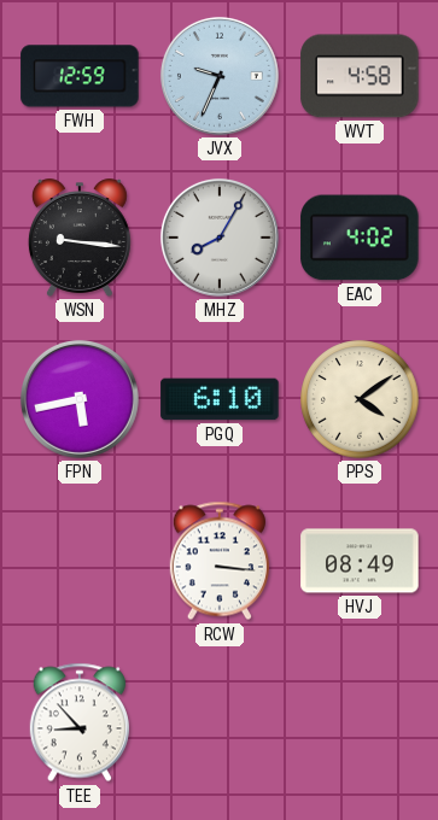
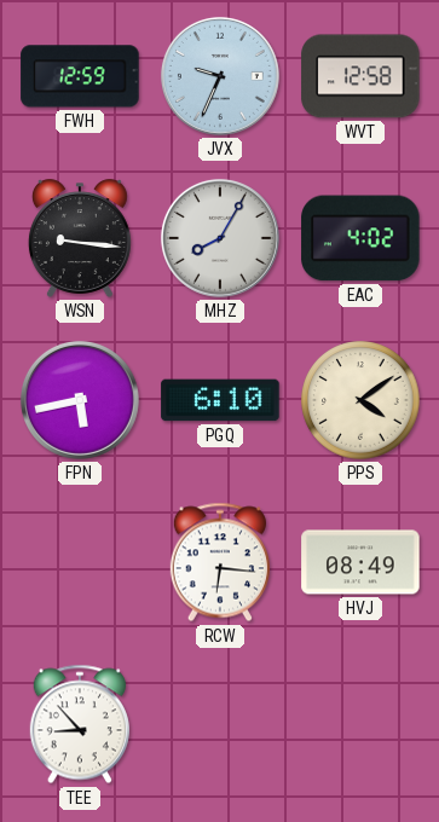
WVT: 4:58 -> 12:58
RCW: 3:16 -> 6:16
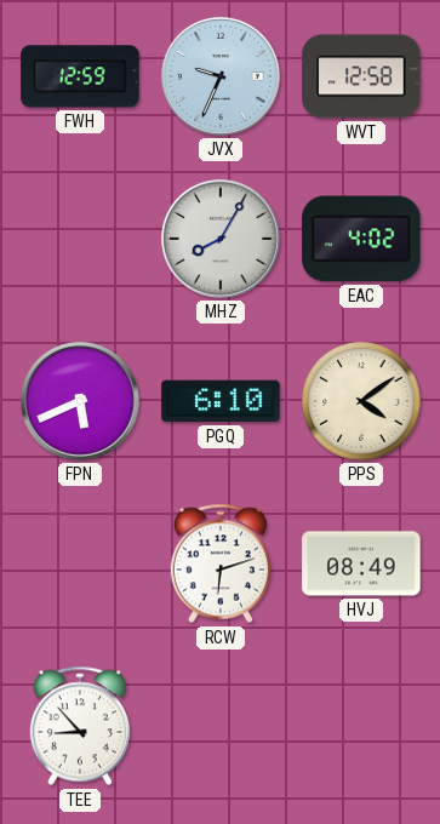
WSN: 9:16 -> none
FPN: 5:43 -> 5:41
RCW: 6:16 -> 6:12
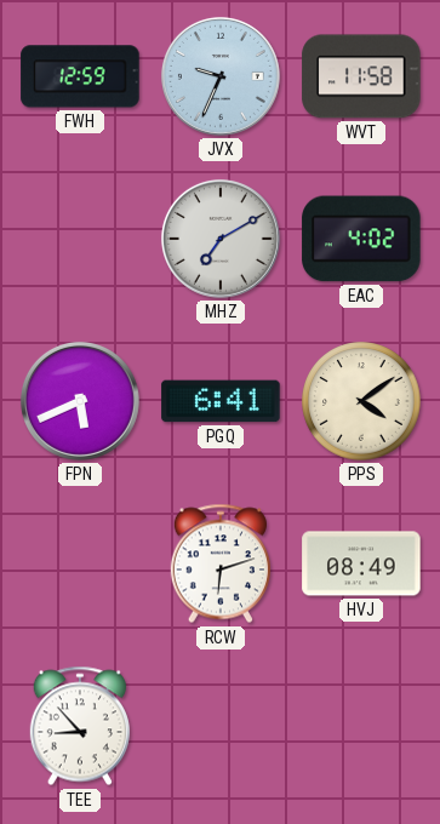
WVT: 12:58 -> 11:58
MHZ: 8:05 -> 7:10
PGQ: 6:10 -> 6:41
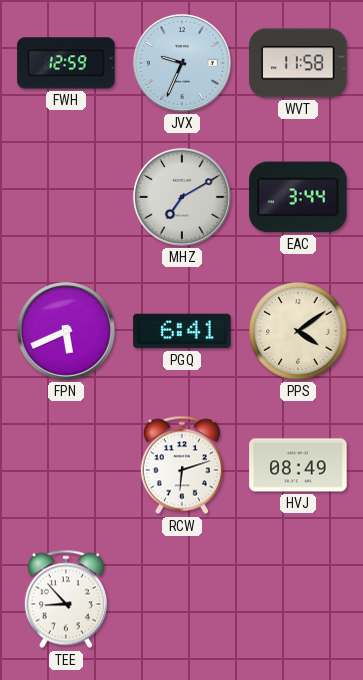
EAC: 4:02 -> 3:44
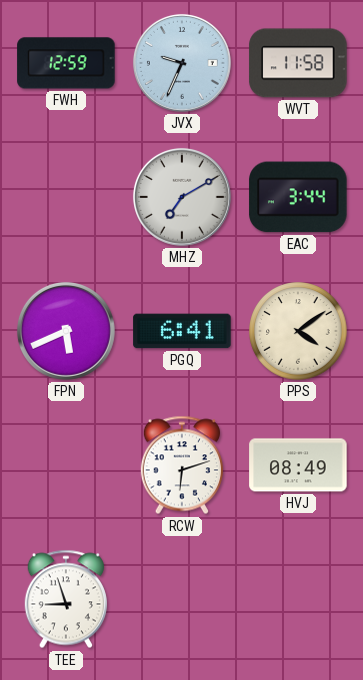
TEE: 8:53 -> 8:57
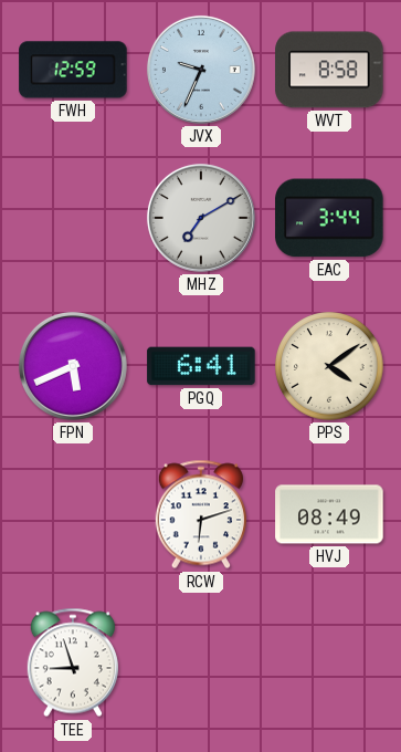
WVT: 11:58 -> 8:58
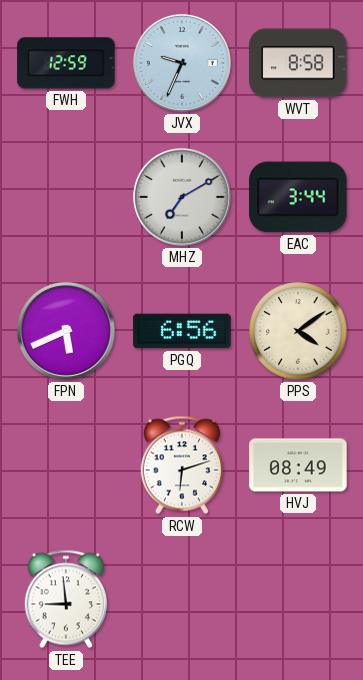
PGQ: 6:41 -> 6:56
TEE: 8:57 -> 8:59
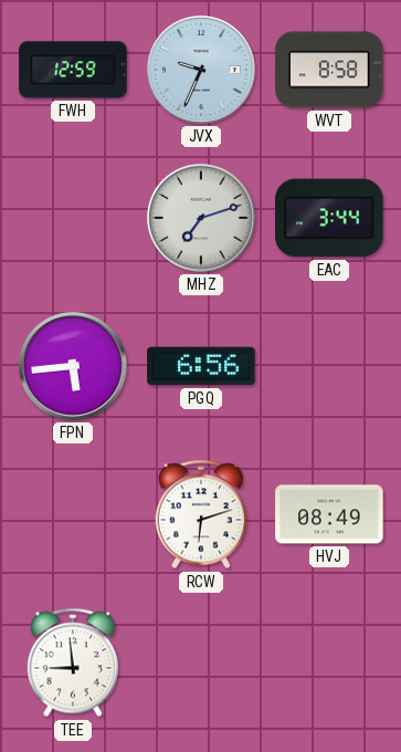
MHZ: 7:10 -> 7:12
FPN: 5:41 -> 5:44
PPS: 4:09 -> none
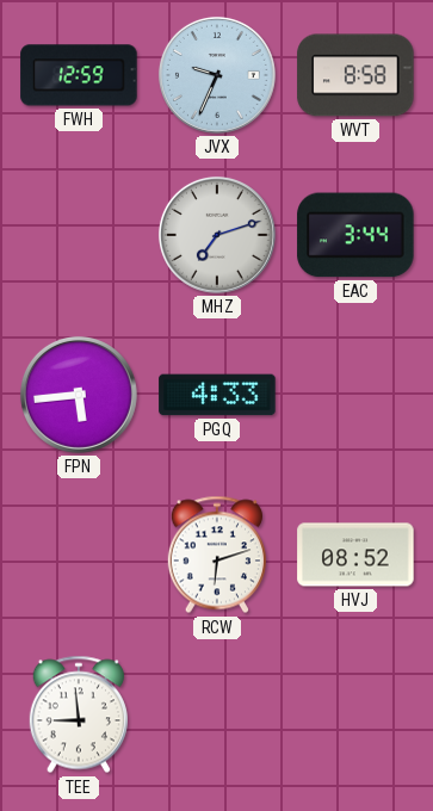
PGQ: 6:56 -> 4:33
HVJ: 08:49 -> 08:52
